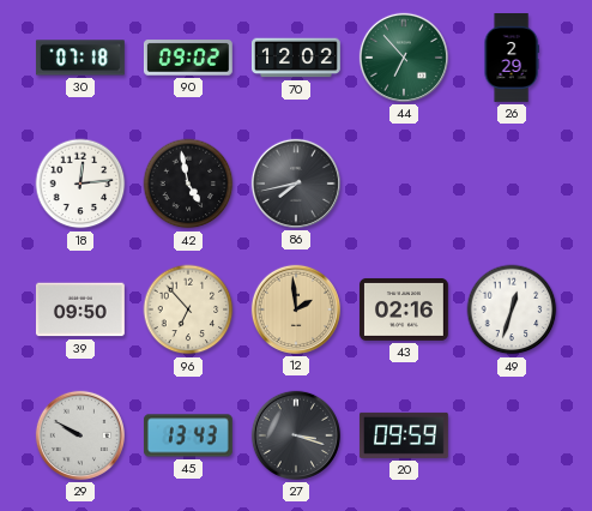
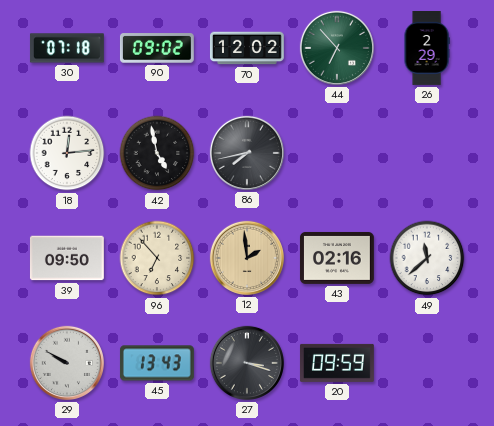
49: 12:33 -> 11:38
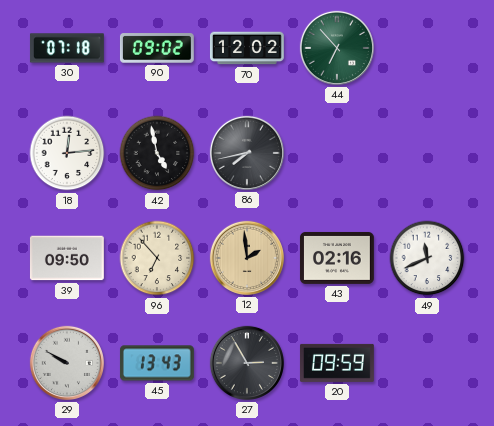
26: 2:29 -> none
49: 11:38 -> 11:41
27: 3:18 -> 2:55
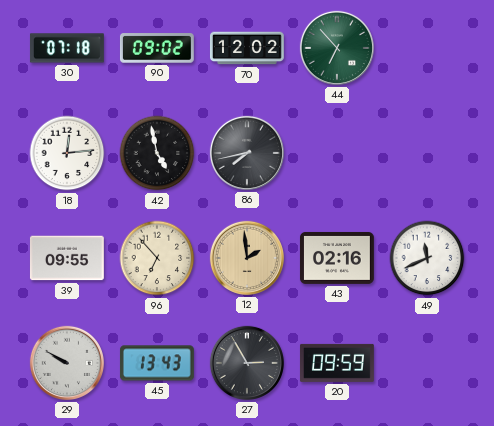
39: 09:50 -> 09:55
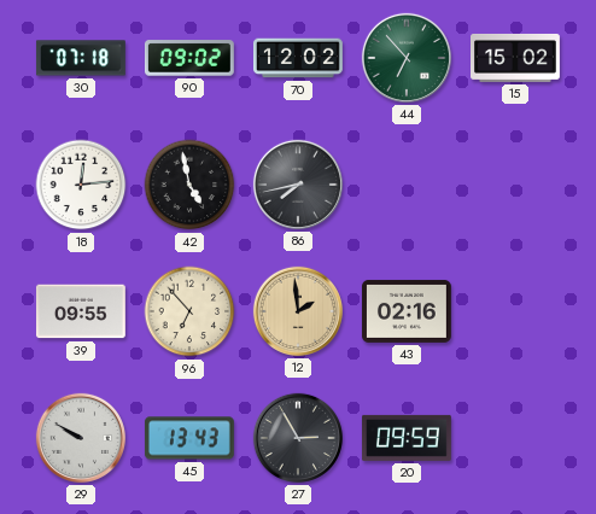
15: none -> 15:02
49: 11:41 -> none
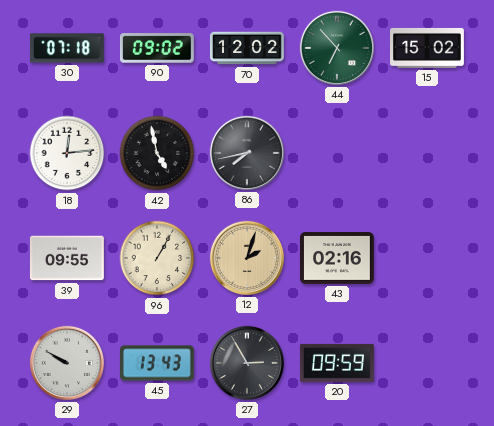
96: 6:53 -> 1:05
12: 1:59 -> 2:03
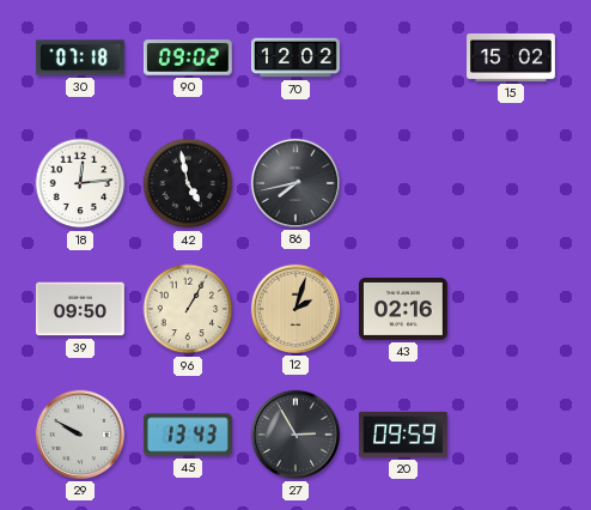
44: 6:53 -> none
39: 09:55 -> 09:50
